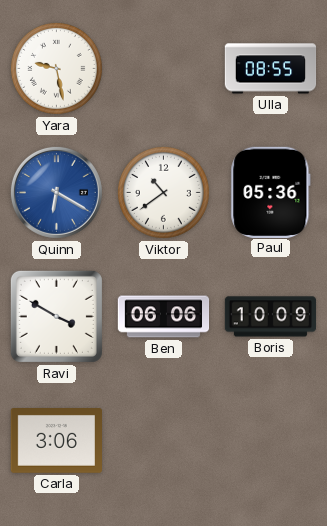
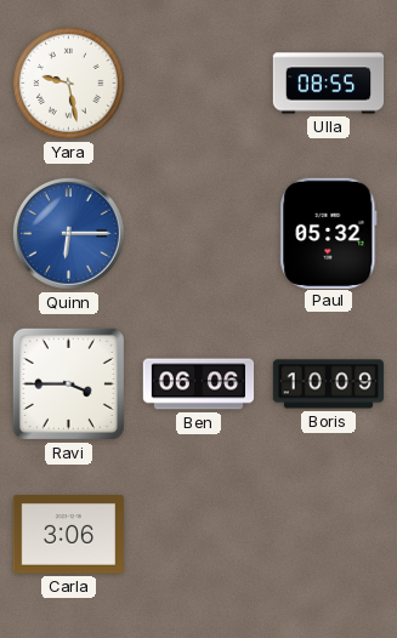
Quinn: 6:20 -> 6:15
Viktor: 10:39 -> none
Paul: 05:36 -> 05:32
Ravi: 3:50 -> 3:45
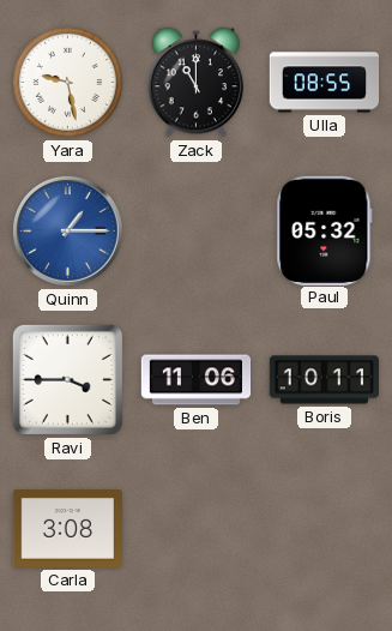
Zack: none -> 11:00
Quinn: 6:15 -> 1:15
Ben: 06:06 -> 11:06
Boris: 10:09 -> 10:11
Carla: 3:06 -> 3:08
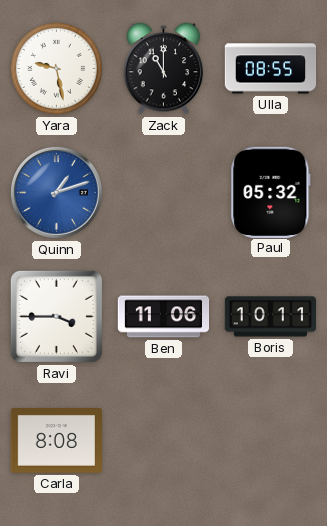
Quinn: 1:15 -> 1:12
Carla: 3:08 -> 8:08
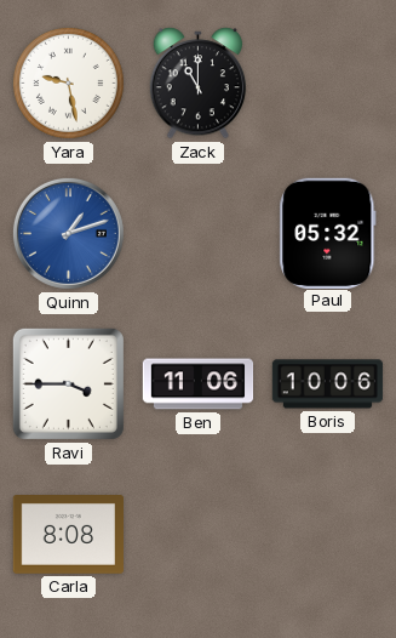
Ulla: 08:55 -> none
Boris: 10:11 -> 10:06
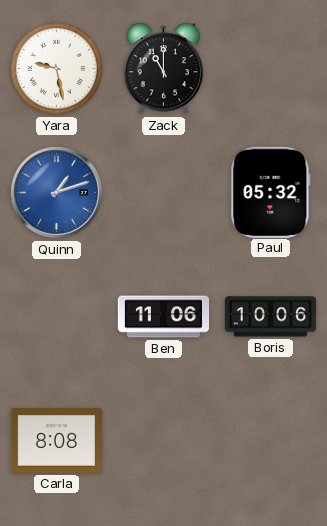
Ravi: 3:45 -> none
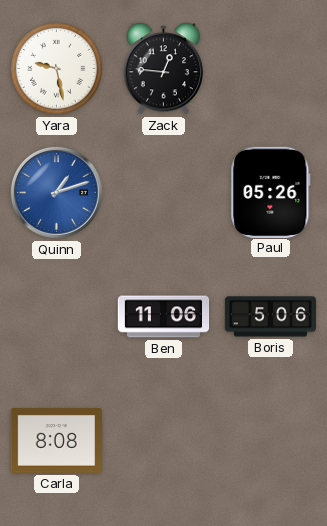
Zack: 11:00 -> 12:46
Paul: 05:32 -> 05:26
Boris: 10:06 -> 5:06
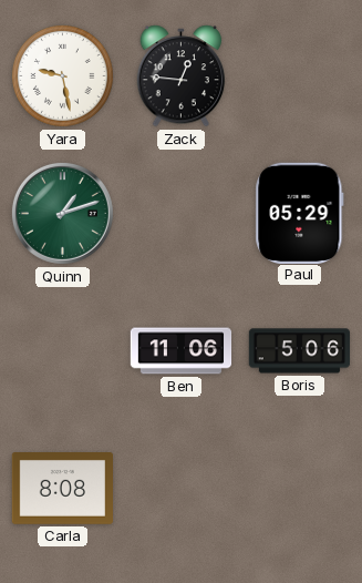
Quinn dial: blue -> green
Paul: 05:26 -> 05:29
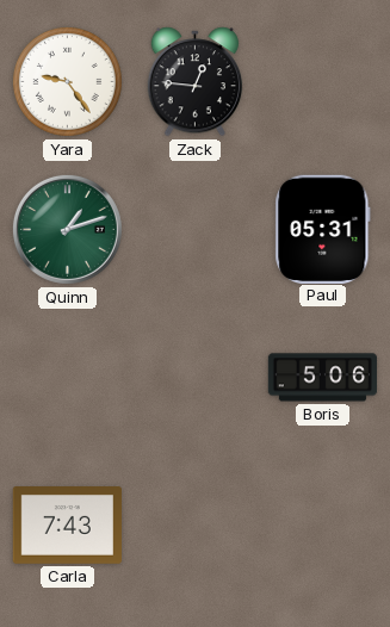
Yara: 9:28 -> 9:24
Paul: 05:29 -> 05:31
Ben: 11:06 -> none
Carla: 8:08 -> 7:43
